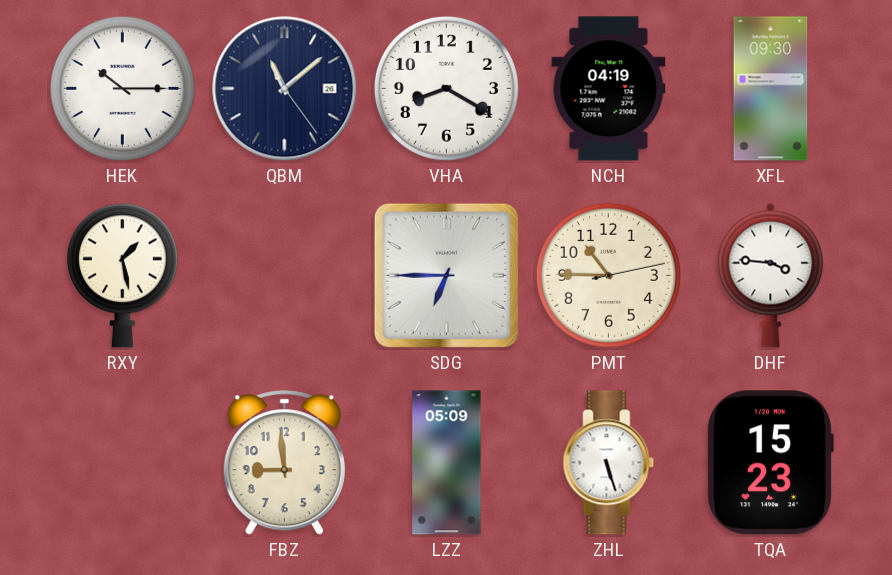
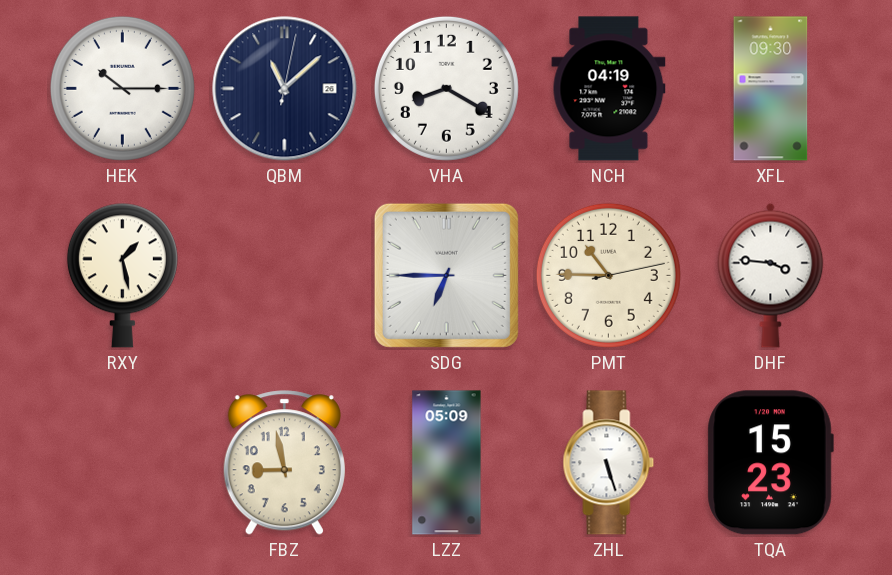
QBM: 11:08:24 -> 11:08:02
FBZ: 8:59 -> 8:58
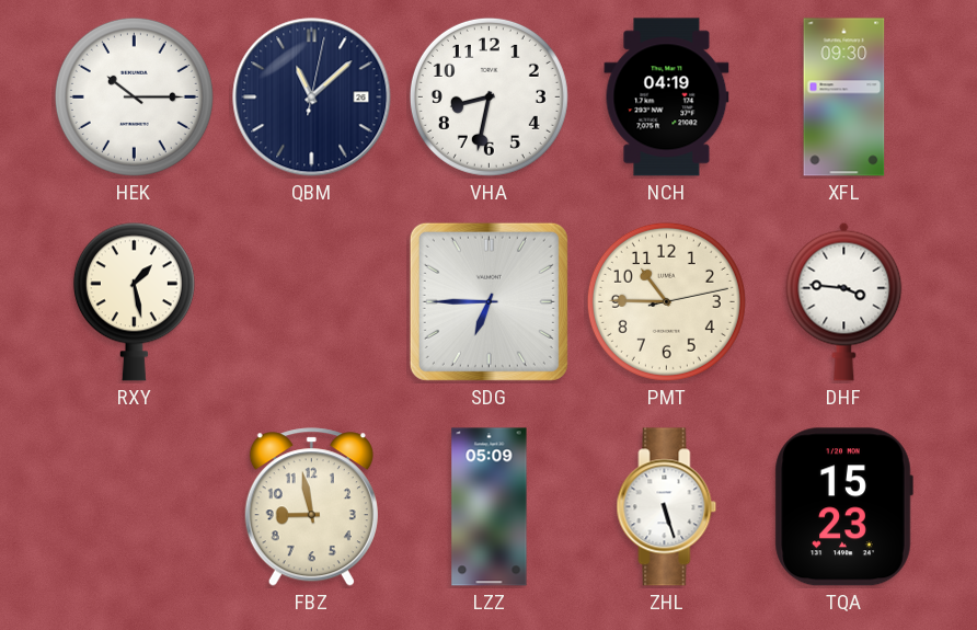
VHA: 8:20 -> 8:32
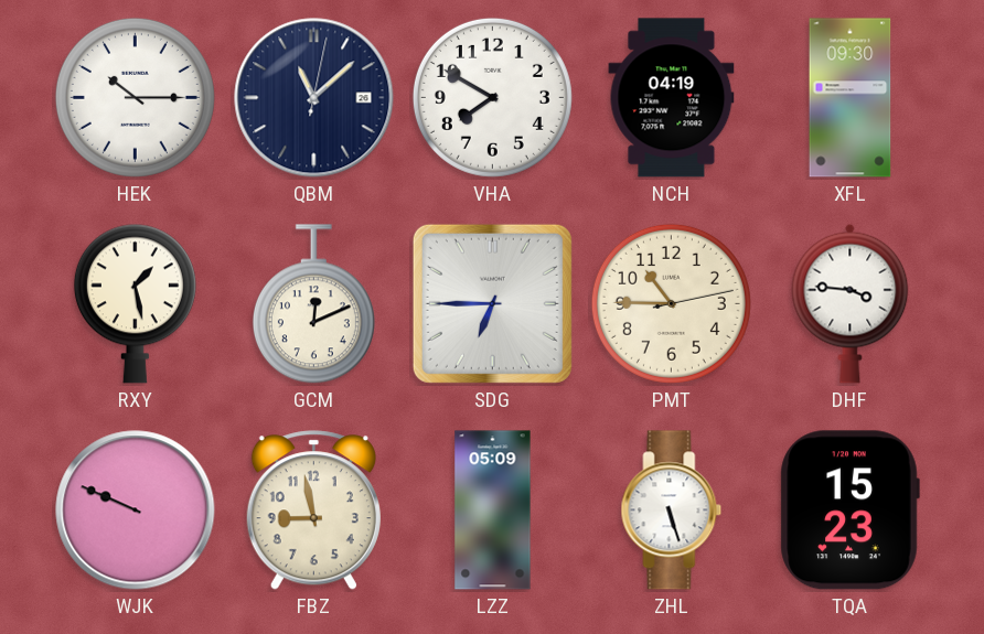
VHA: 8:32 -> 7:50
GCM: none -> 12:11
WJK: none -> 9:49
